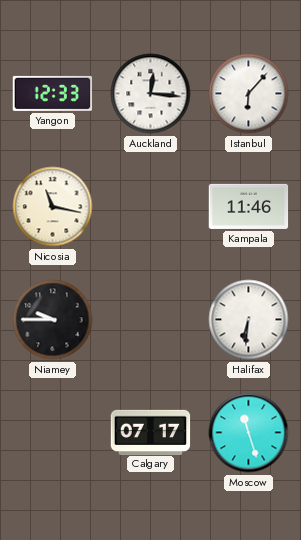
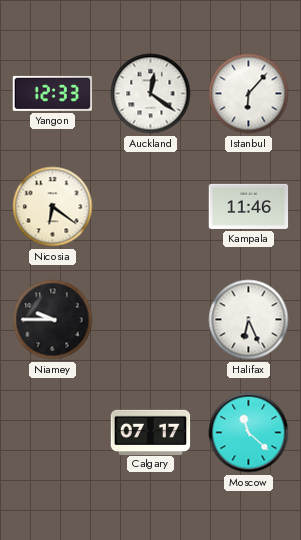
Auckland: 12:16 -> 12:21
Nicosia: 11:17 -> 6:21
Halifax: 6:31 -> 6:26
Moscow: 11:27 -> 11:22
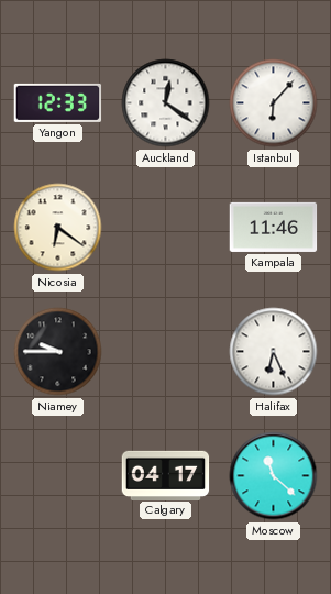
Calgary: 07:17 -> 04:17
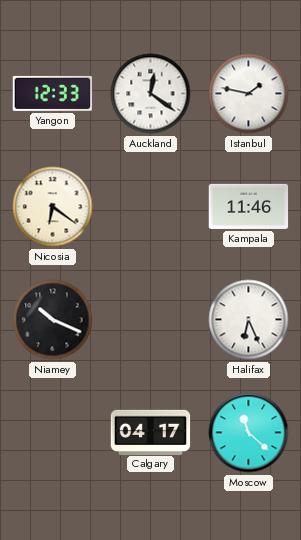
Istanbul: 6:07 -> 1:47
Niamey: 9:45 -> 10:19
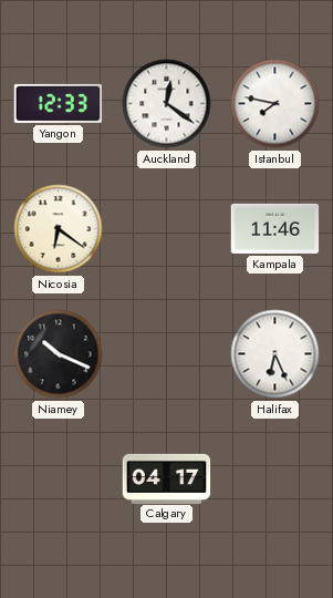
Istanbul: 1:47 -> 7:47
Moscow: 11:22 -> none
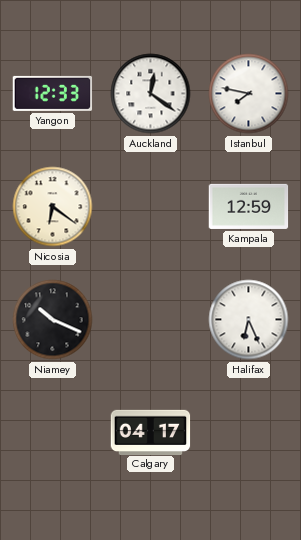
Kampala: 11:46 -> 12:59
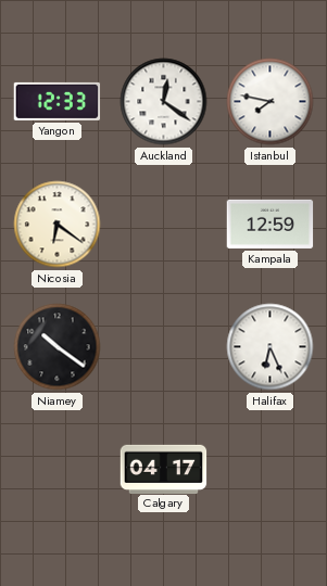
Niamey: 10:19 -> 10:21
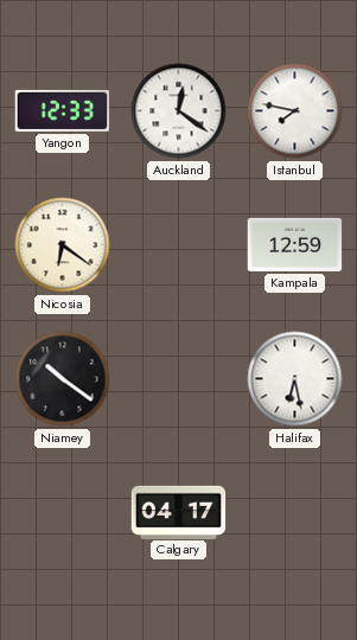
Halifax: 6:26 -> 6:28
